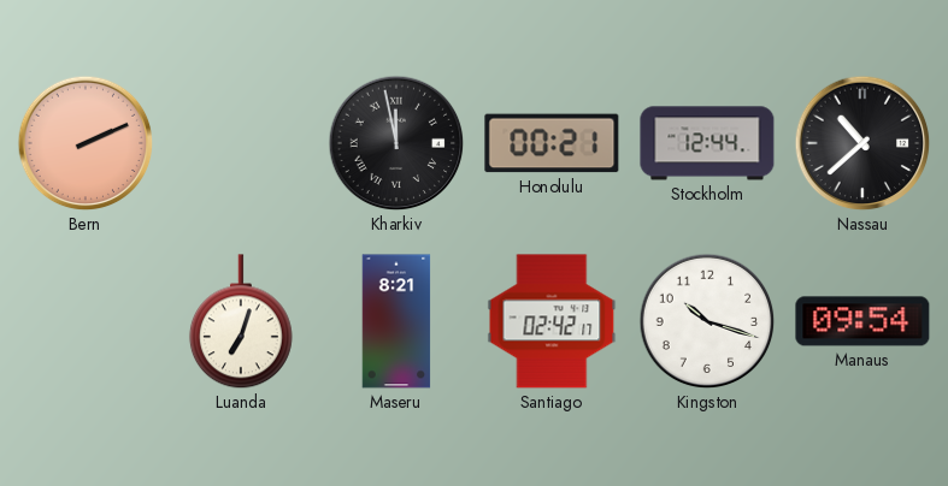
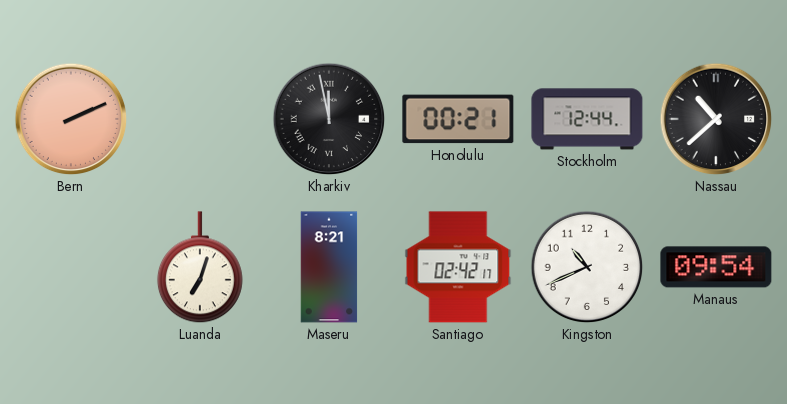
Kingston: 10:18 -> 10:41
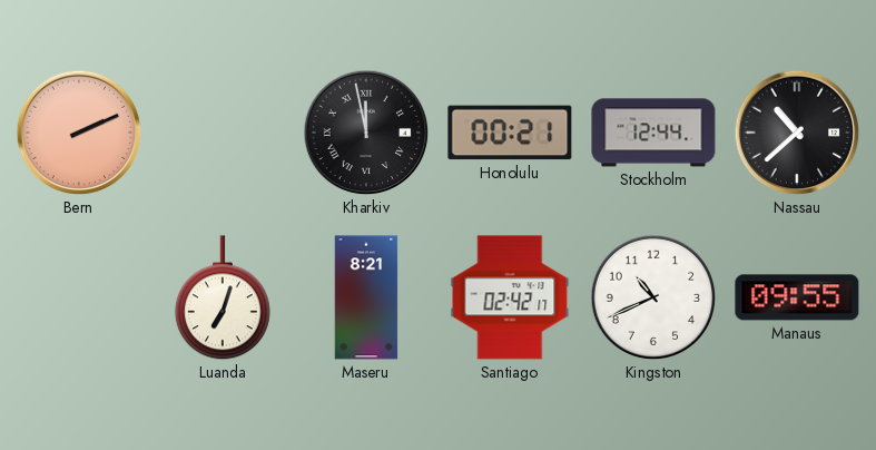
Manaus: 09:54 -> 09:55
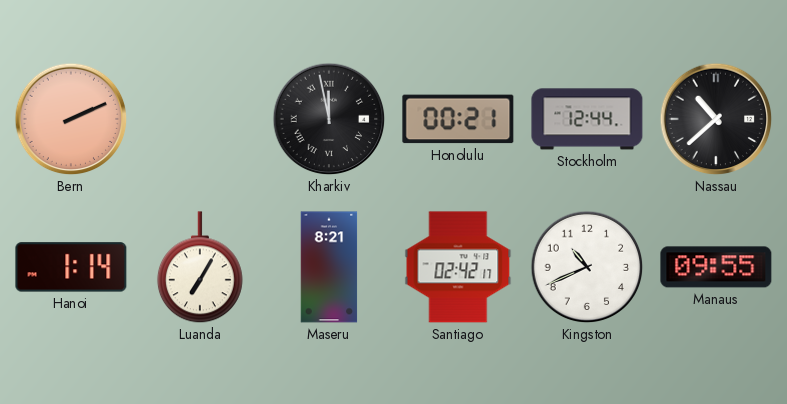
Hanoi: none -> 1:14
Luanda: 7:03 -> 7:05
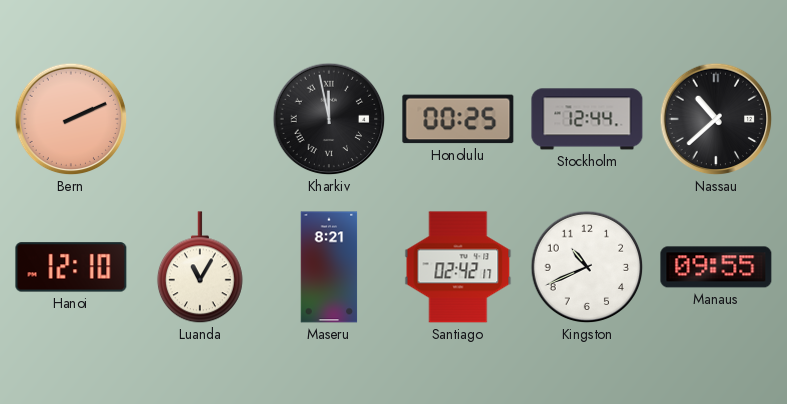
Honolulu: 00:21 -> 00:25
Hanoi: 1:14 -> 12:10
Luanda: 7:05 -> 11:05
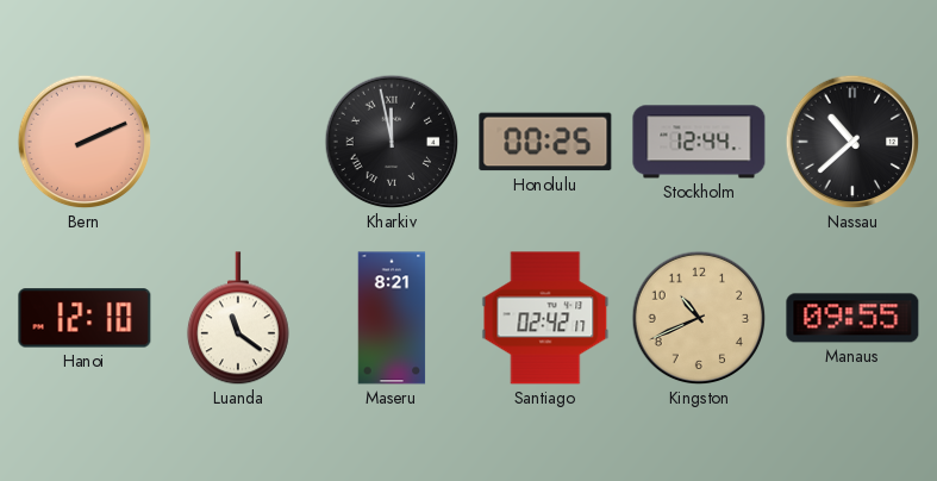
Luanda: 11:05 -> 11:21
Kingston dial: white -> champagne
